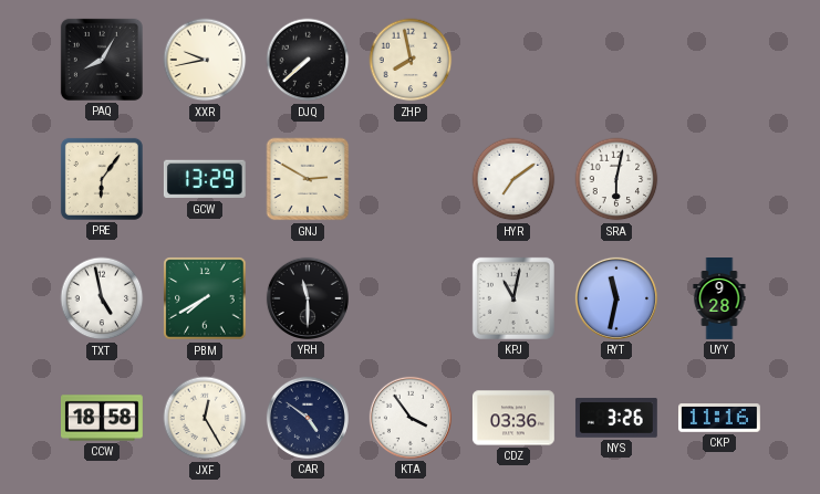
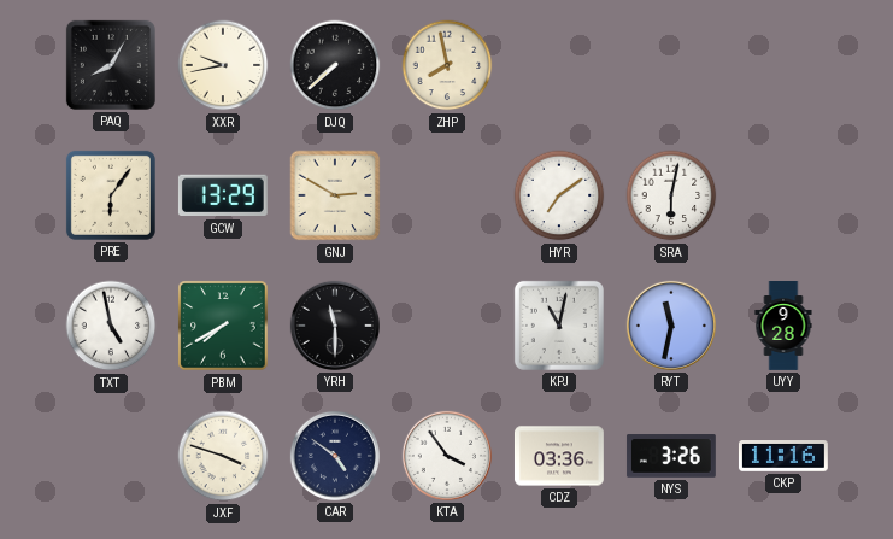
CCW: 18:58 -> none
JXF: 12:25 -> 3:48
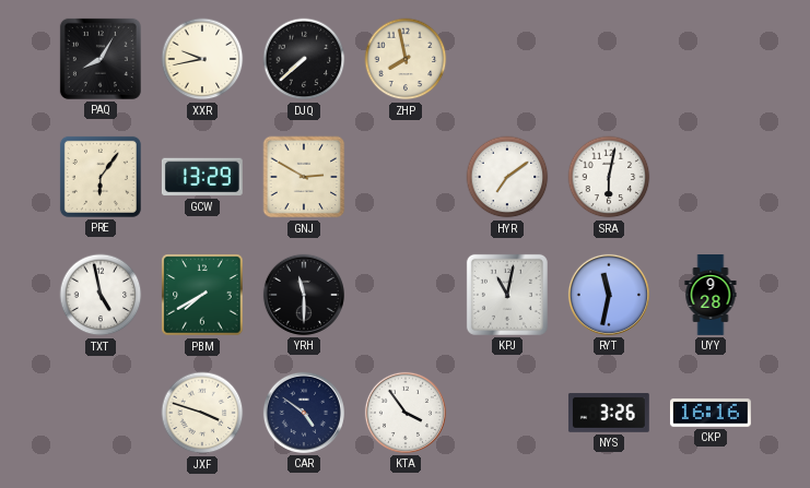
CDZ: 03:36 -> none
CKP: 11:16 -> 16:16
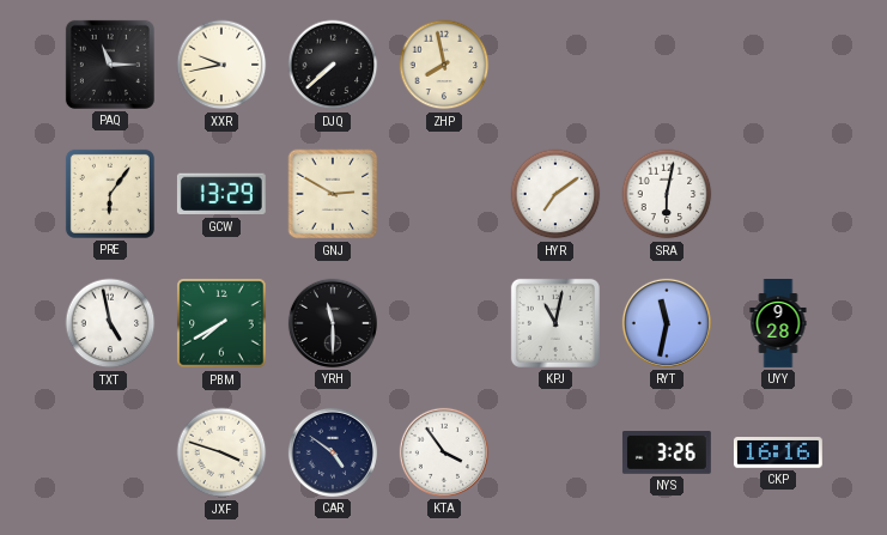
PAQ: 8:05 -> 11:15
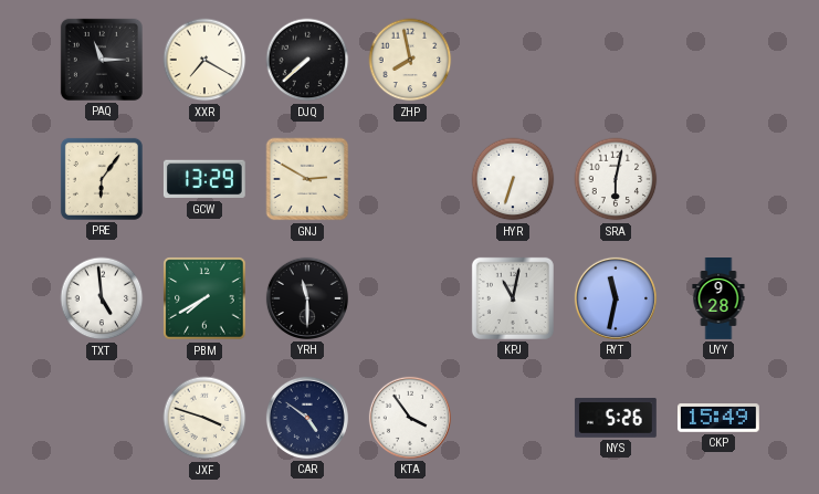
XXR: 9:43 -> 7:20
HYR: 7:09 -> 6:33
TXT: 4:58 -> 4:59
NYS: 3:26 -> 5:26
CKP: 16:16 -> 15:49
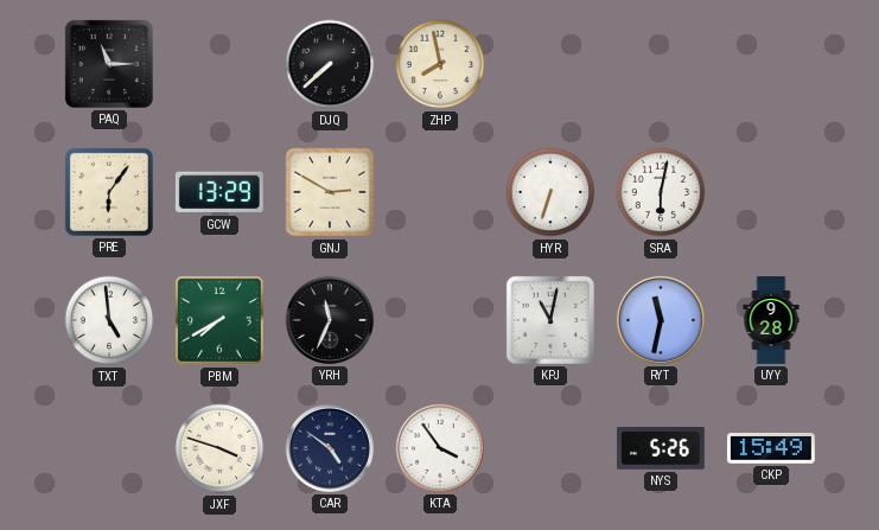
XXR: 7:20 -> none
YRH: 11:30 -> 11:34
